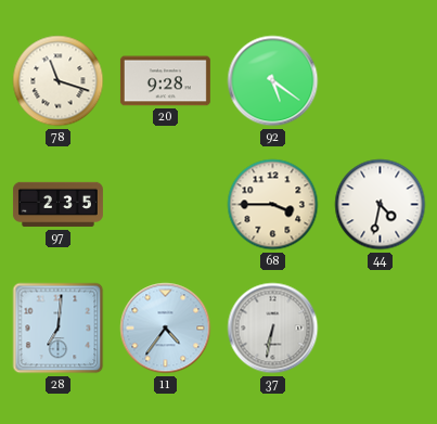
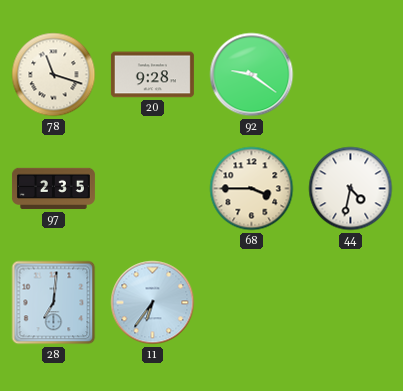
92: 5:21 -> 9:21
11: 4:36 -> 6:36
37: 6:32 -> none
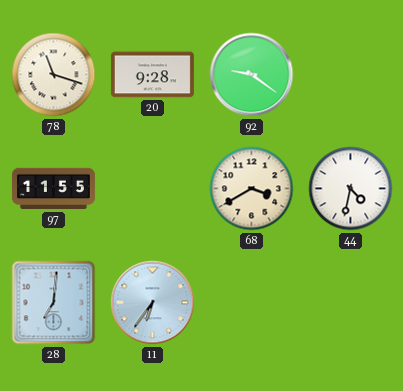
97: 2:35 -> 11:55
68: 3:45 -> 3:40
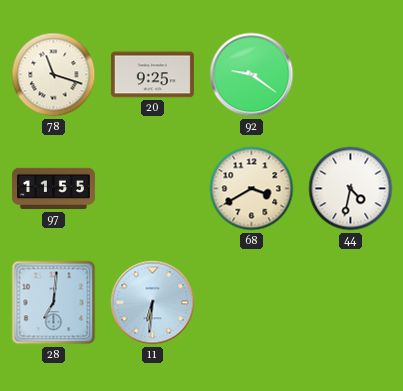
20: 9:28 -> 9:25
11: 6:36 -> 6:31
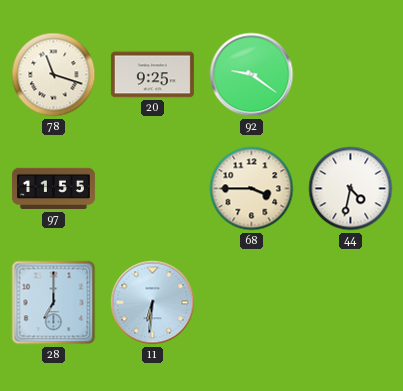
68: 3:40 -> 3:45
28: 7:01 -> 7:00
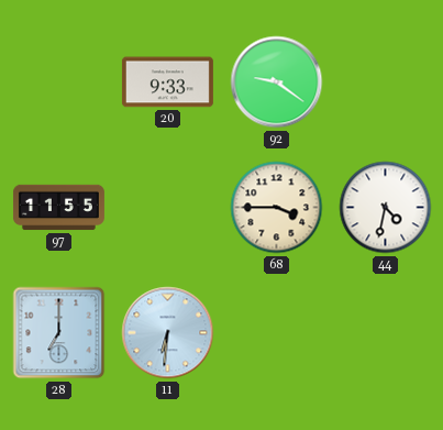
78: 11:18 -> none
20: 9:25 -> 9:33
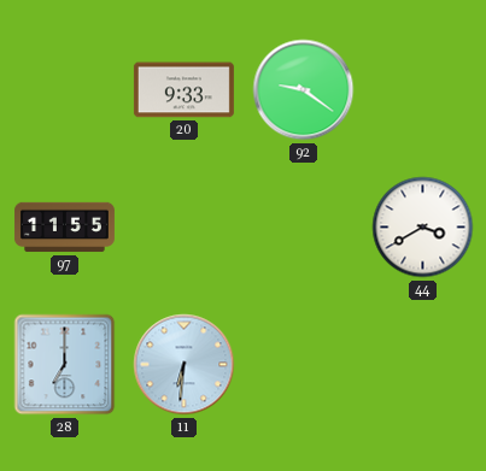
68: 3:45 -> none
44: 4:32 -> 3:40
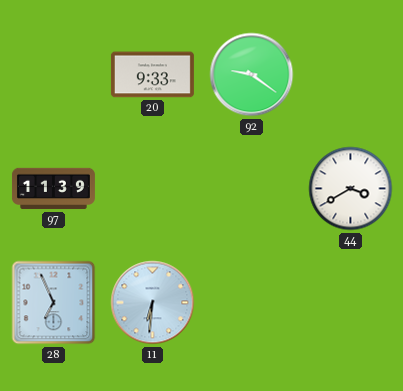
97: 11:55 -> 11:39
28: 7:00 -> 6:56
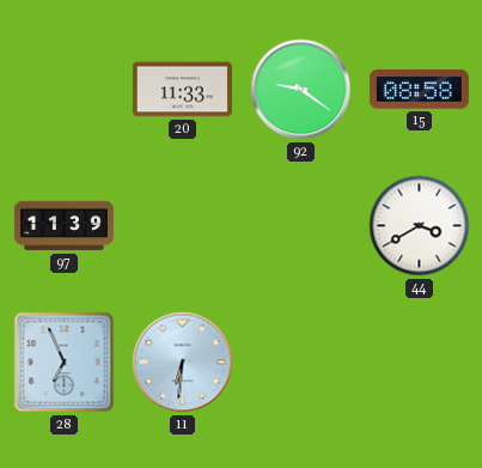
20: 9:33 -> 11:33
15: none -> 08:58
